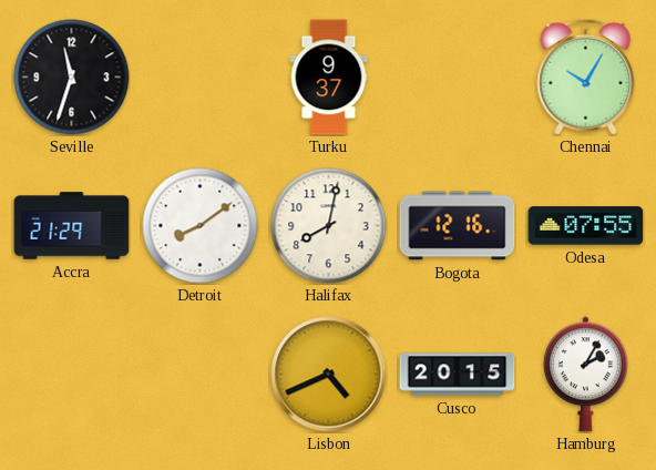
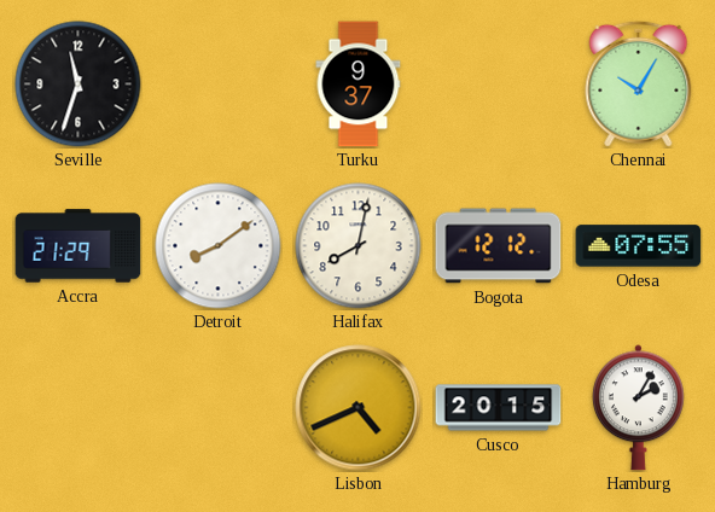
Bogota: 12:16 -> 12:12
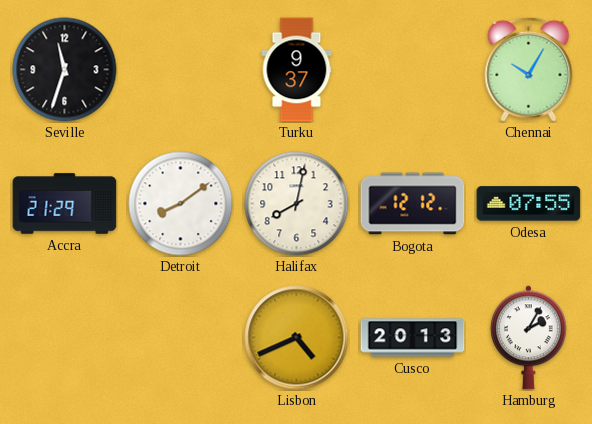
Cusco: 20:15 -> 20:13
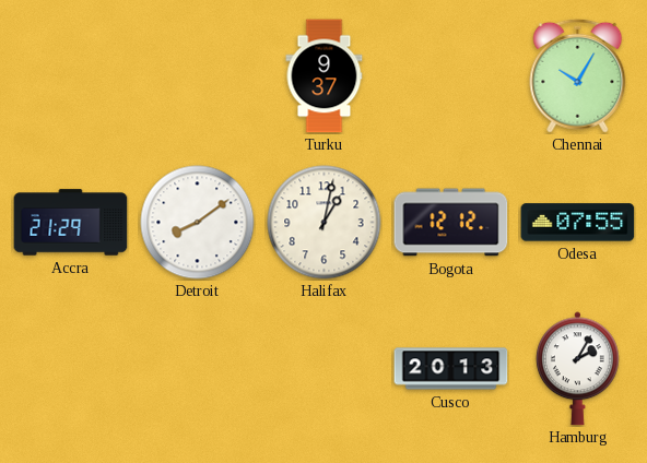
Seville: 11:33 -> none
Halifax: 8:02 -> 1:02
Lisbon: 4:41 -> none
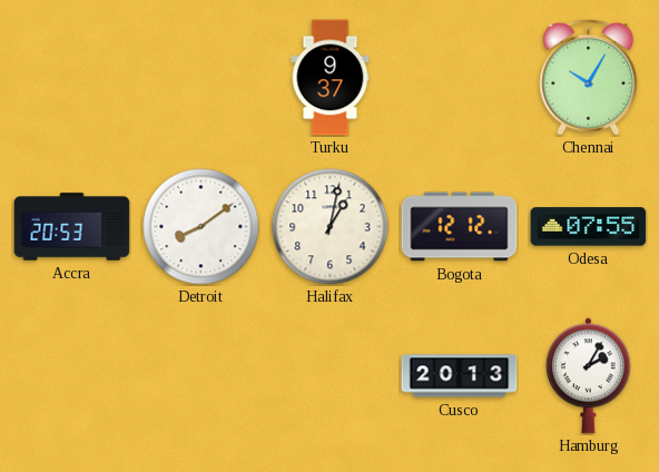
Accra: 21:29 -> 20:53
